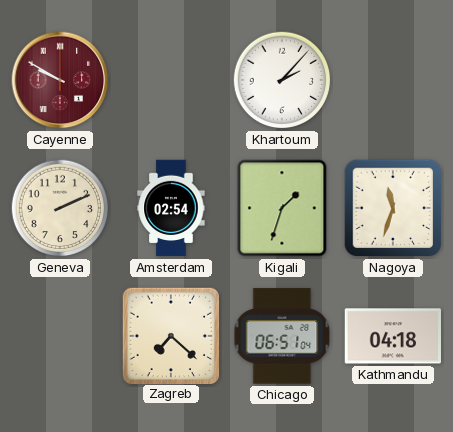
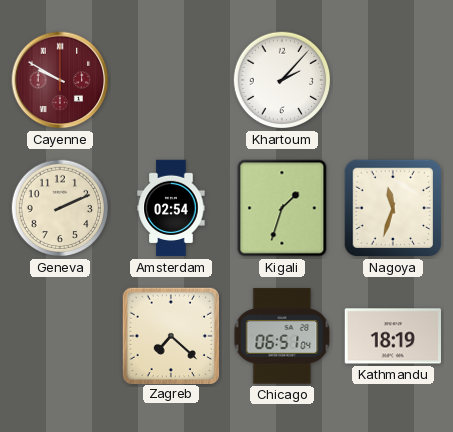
Kathmandu: 04:18 -> 18:19
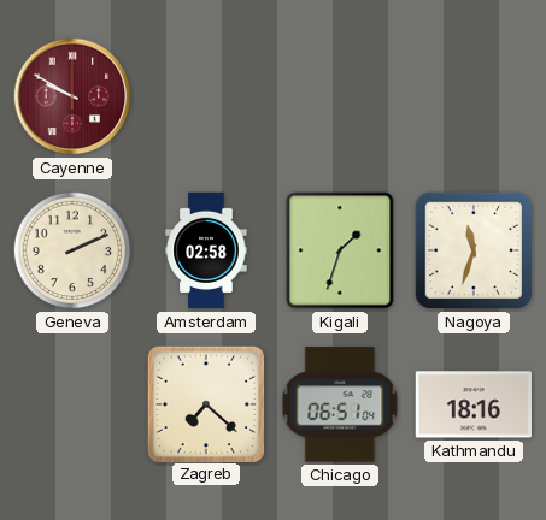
Khartoum: 2:07 -> none
Amsterdam: 02:54 -> 02:58
Kathmandu: 18:19 -> 18:16
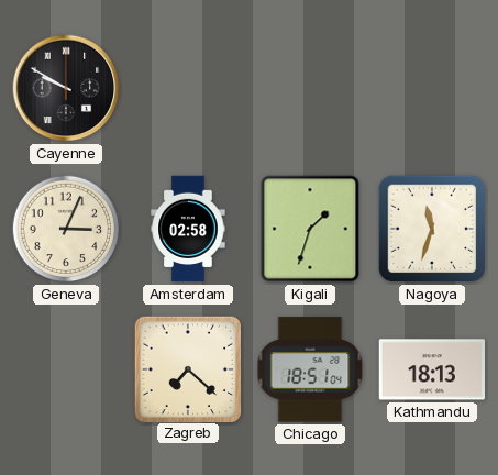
Cayenne dial: burgundy -> black
Geneva: 2:11 -> 3:04
Chicago: 06:51 -> 18:51
Kathmandu: 18:16 -> 18:13
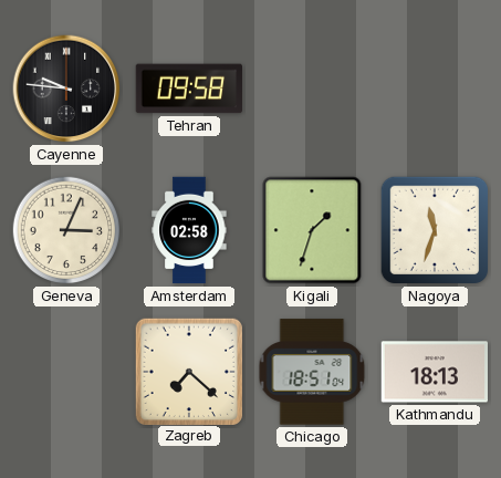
Cayenne: 9:50 -> 9:46
Tehran: none -> 09:58
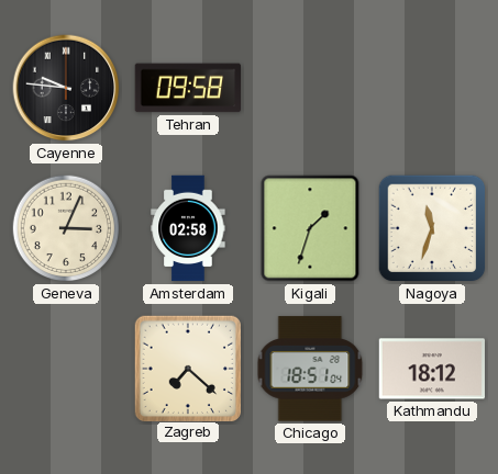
Kathmandu: 18:13 -> 18:12
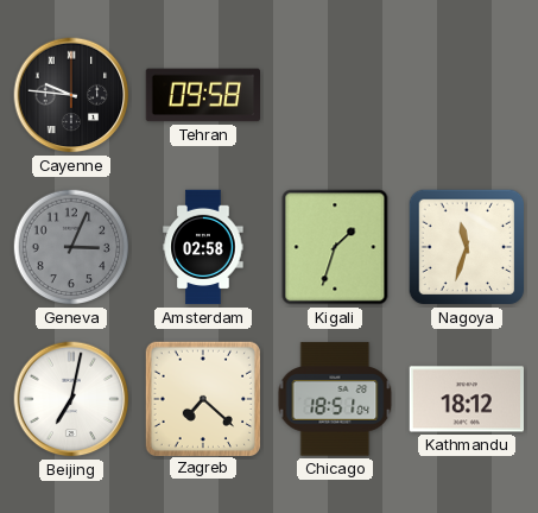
Geneva dial: cream -> grey
Beijing: none -> 7:02
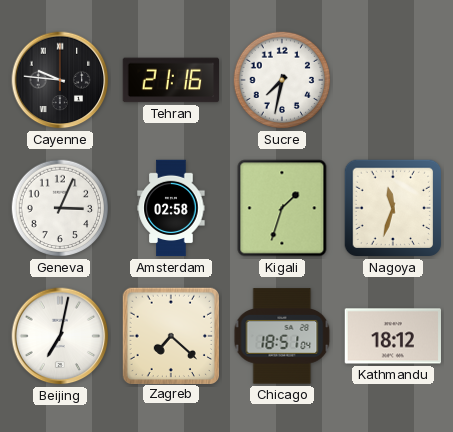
Tehran: 09:58 -> 21:16
Sucre: none -> 7:32
Geneva dial: grey -> white
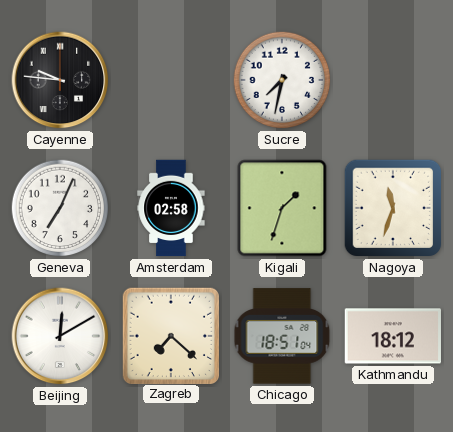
Tehran: 21:16 -> none
Geneva: 3:04 -> 7:04
Beijing: 7:02 -> 12:10
